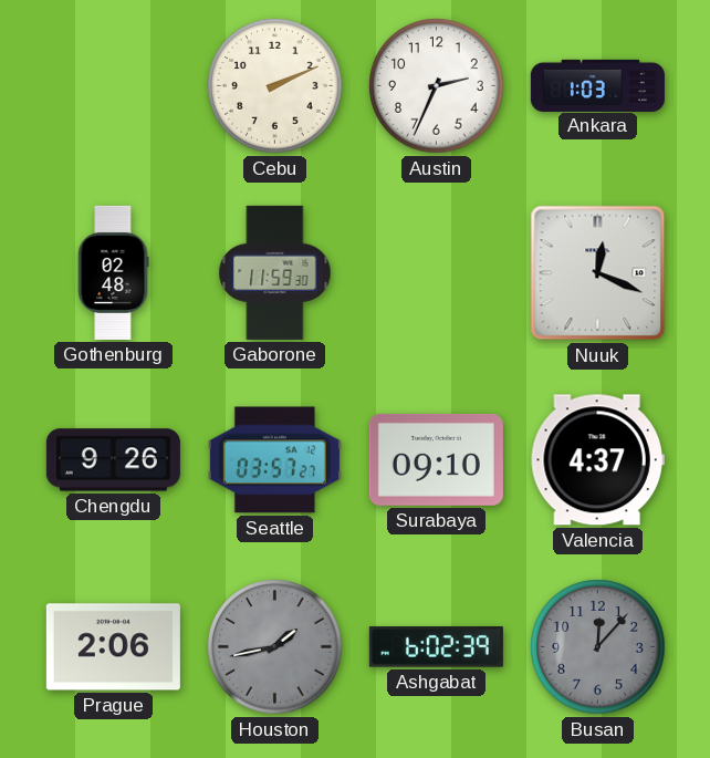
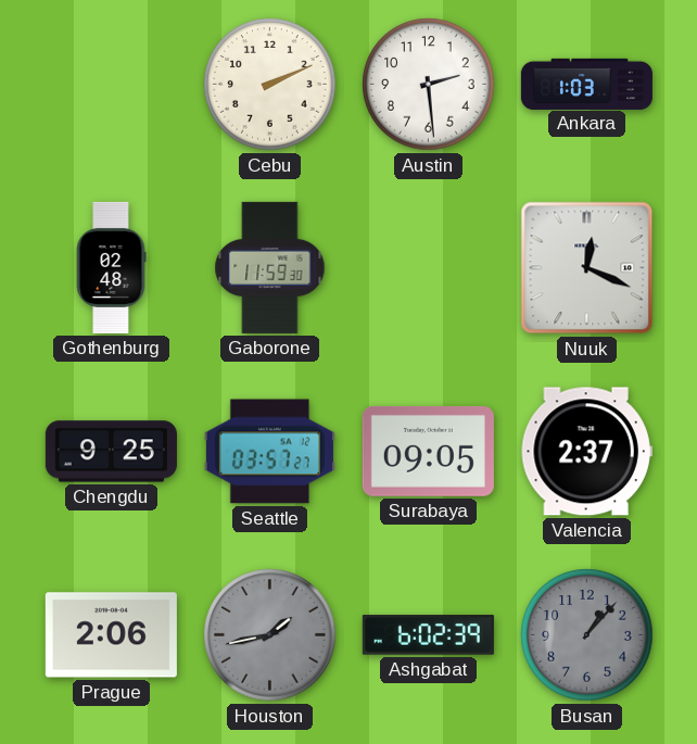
Austin: 2:34 -> 2:29
Chengdu: 9:26 -> 9:25
Surabaya: 09:10 -> 09:05
Valencia: 4:37 -> 2:37
Busan: 12:07 -> 1:07
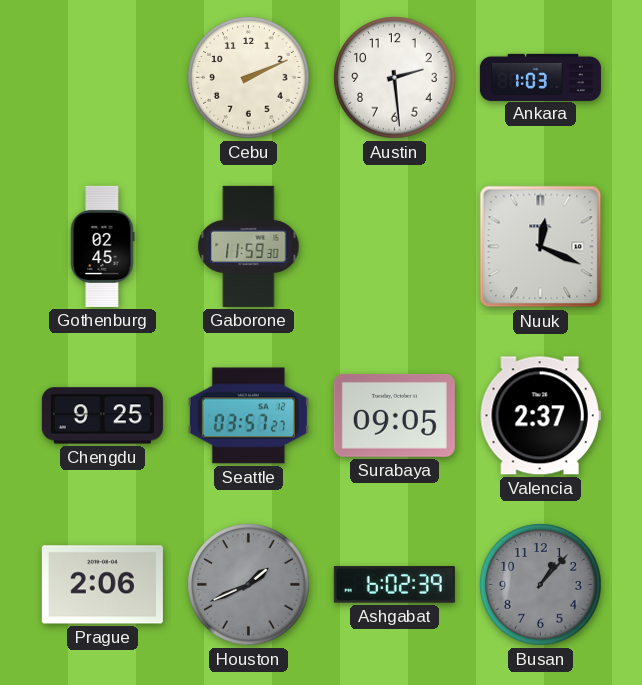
Gothenburg: 02:48 -> 02:45
Houston: 1:43 -> 1:41
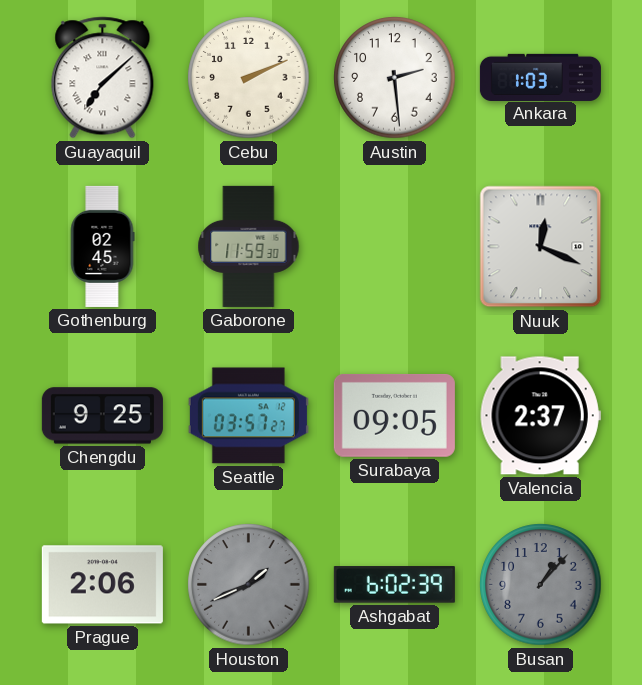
Guayaquil: none -> 7:08
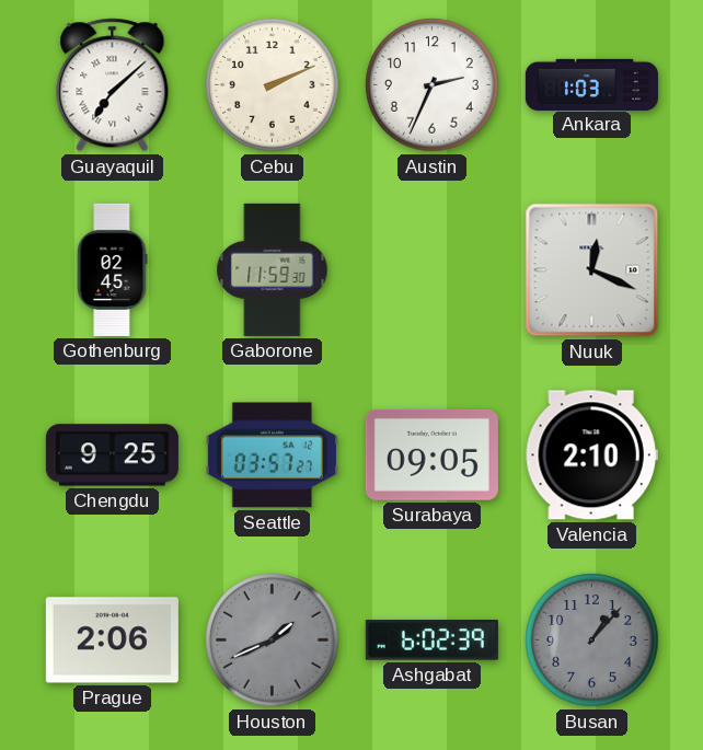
Austin: 2:29 -> 2:34
Valencia: 2:37 -> 2:10
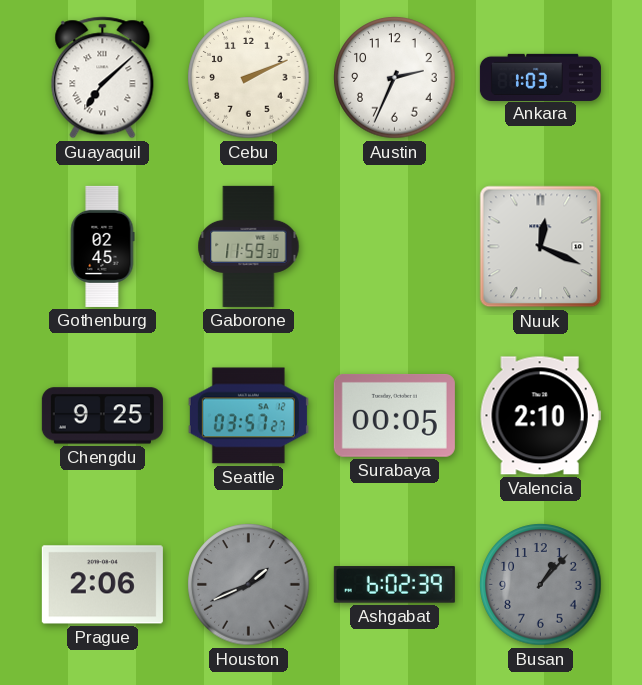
Surabaya: 09:05 -> 00:05
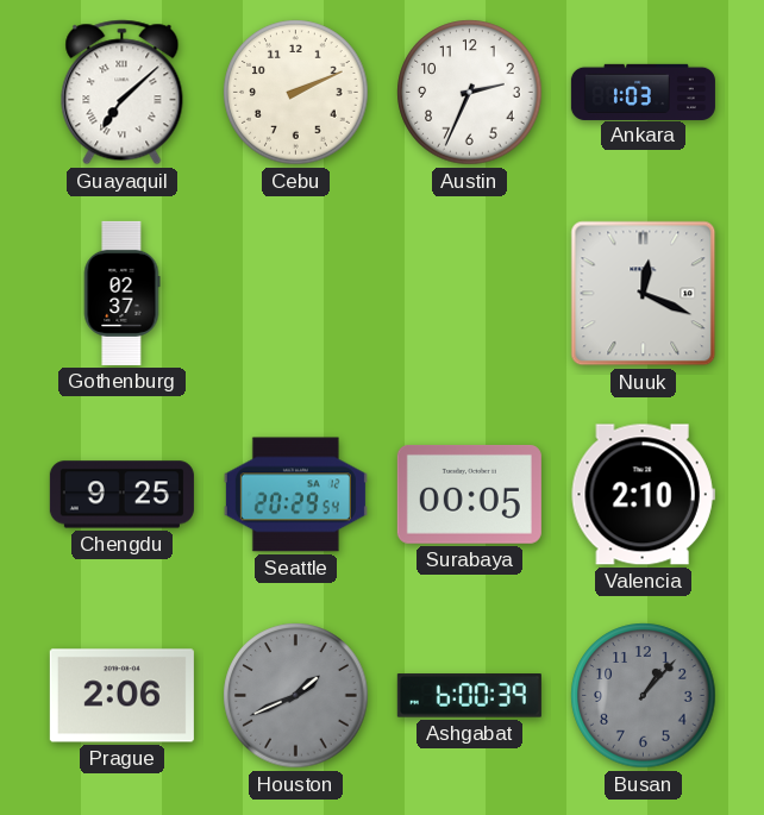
Gothenburg: 02:45 -> 02:37
Gaborone: 11:59 -> none
Seattle: 03:57 -> 20:29
Ashgabat: 6:02 -> 6:00
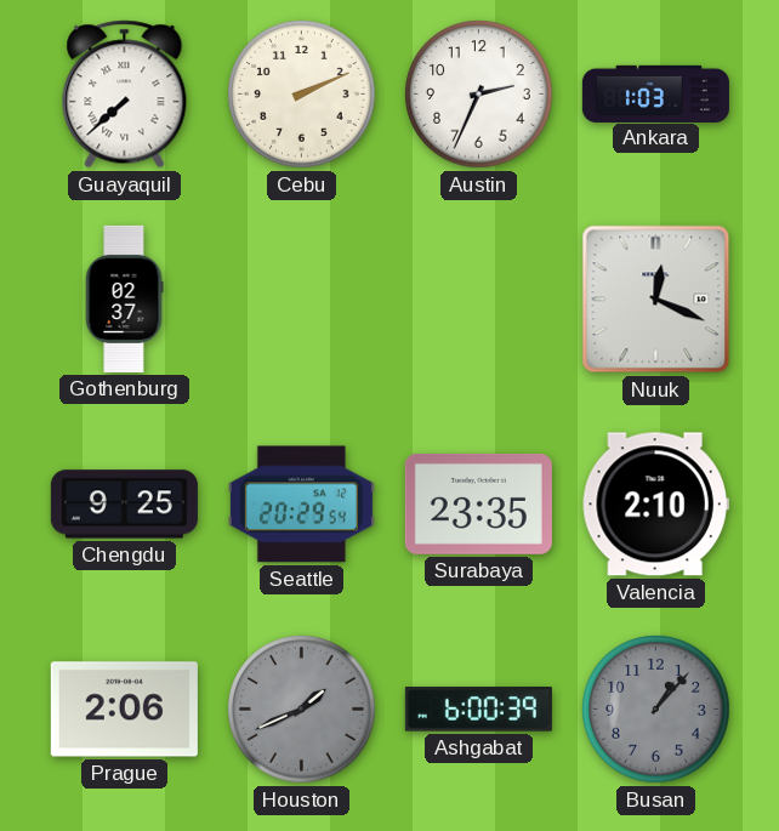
Guayaquil: 7:08 -> 7:38
Surabaya: 00:05 -> 23:35
